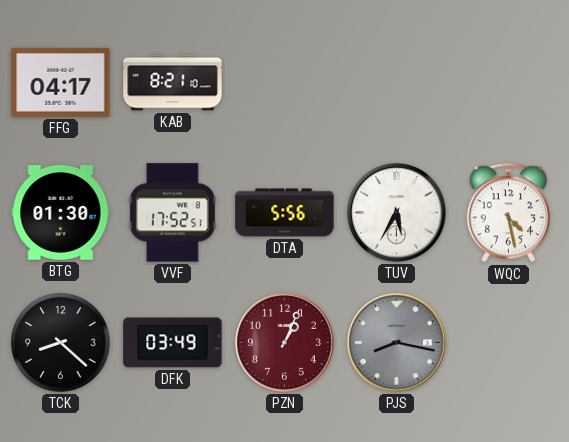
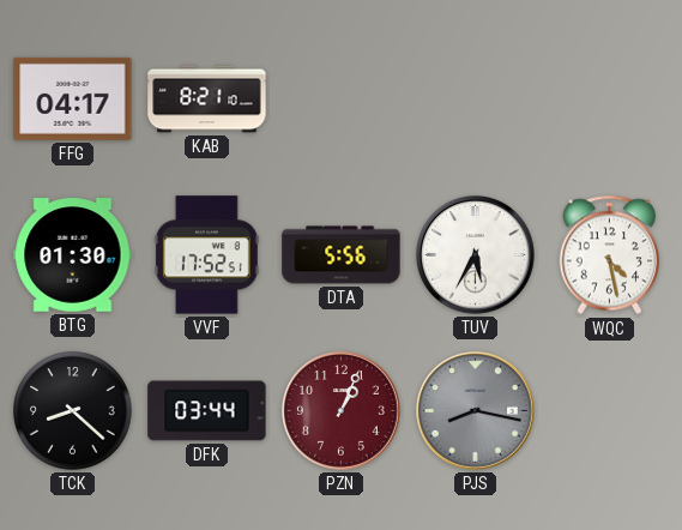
DFK: 03:49 -> 03:44
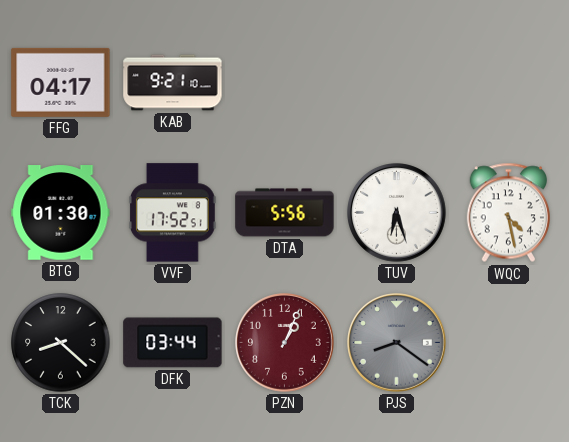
KAB: 8:21 -> 9:21
TUV: 5:35 -> 6:27
PJS: 8:17 -> 8:21
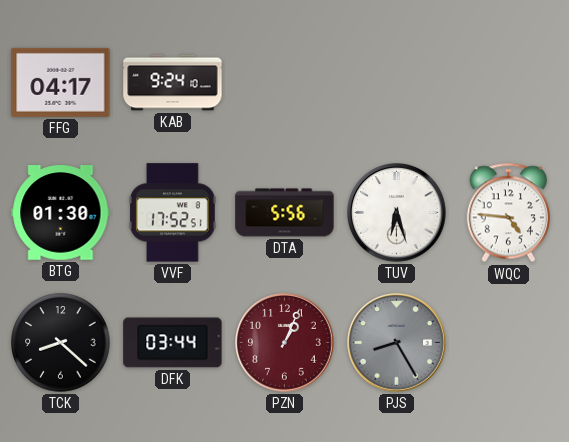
KAB: 9:21 -> 9:24
WQC: 4:28 -> 4:46
PJS: 8:21 -> 8:25
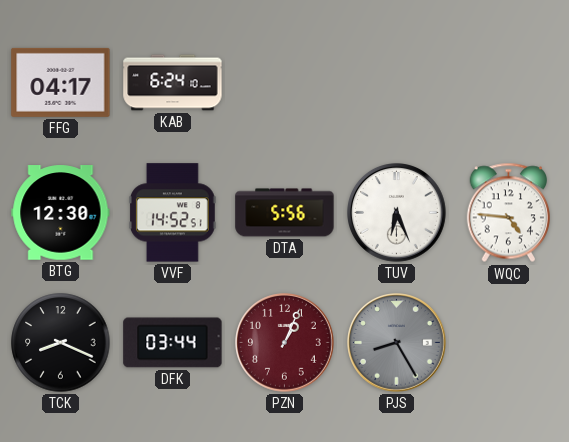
KAB: 9:24 -> 6:24
BTG: 01:30 -> 12:30
VVF: 17:52 -> 14:52
TUV: 6:27 -> 6:26
TCK: 8:22 -> 8:19
